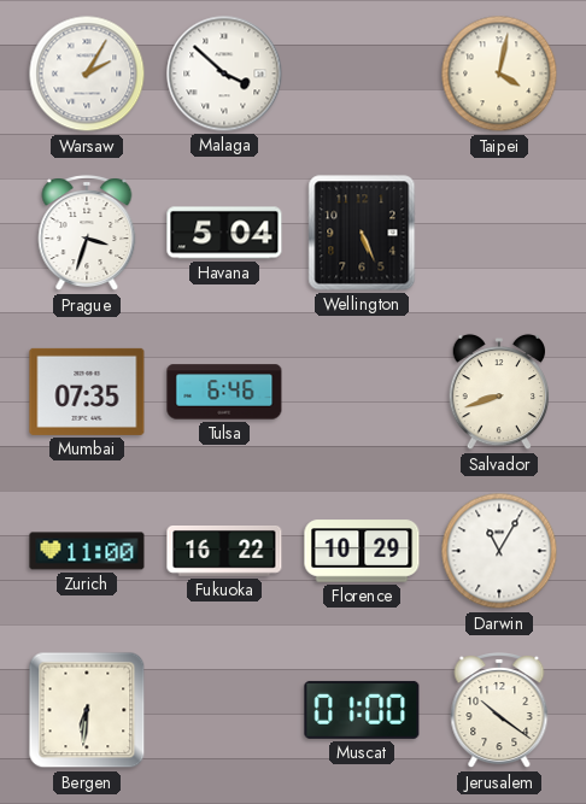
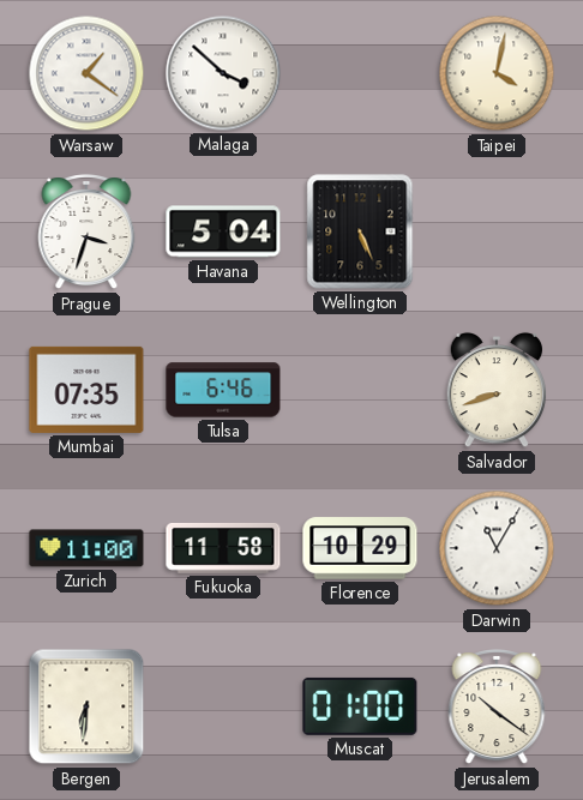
Warsaw: 2:05 -> 1:21
Fukuoka: 16:22 -> 11:58
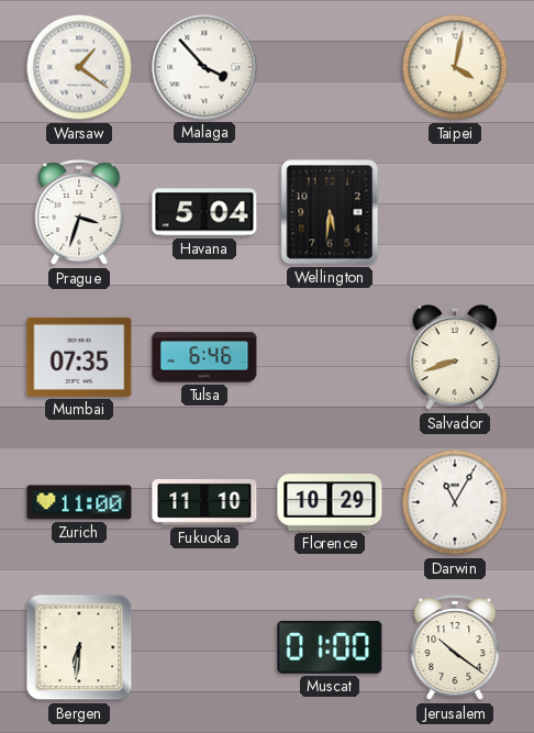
Malaga: 3:52 -> 3:53
Wellington: 5:26 -> 5:31
Fukuoka: 11:58 -> 11:10
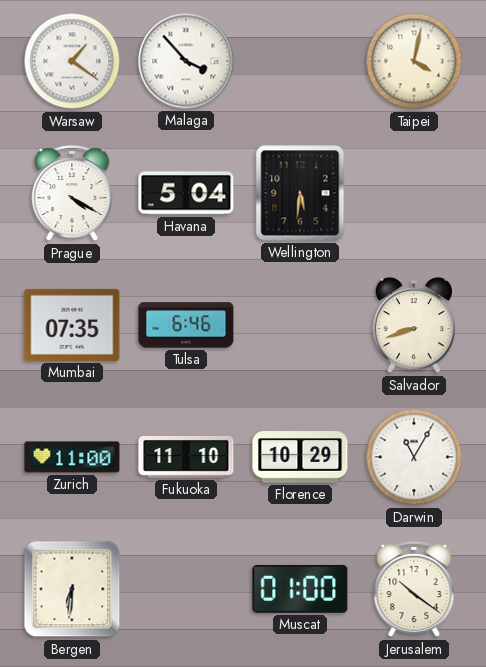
Prague: 3:33 -> 4:20
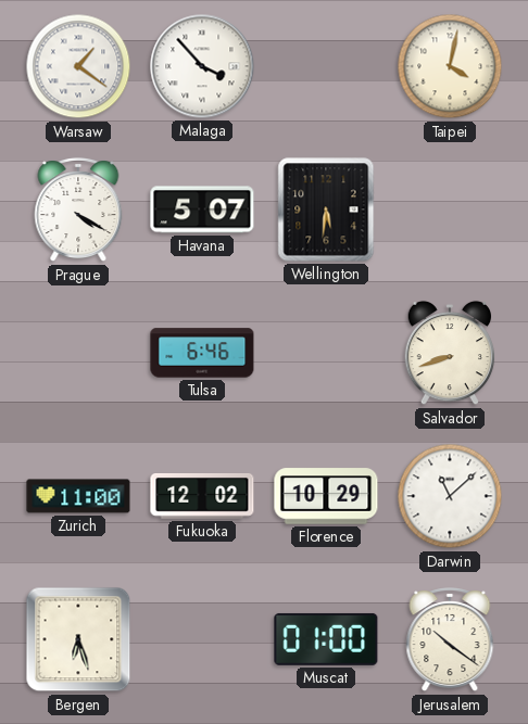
Havana: 5:04 -> 5:07
Mumbai: 07:35 -> none
Fukuoka: 11:10 -> 12:02
Darwin: 11:05 -> 11:08
Bergen: 6:31 -> 6:27
